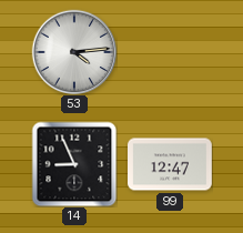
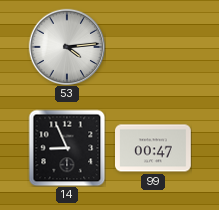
99: 12:47 -> 00:47
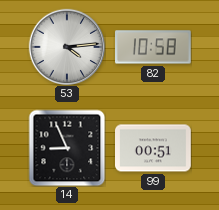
82: none -> 10:58
99: 00:47 -> 00:51
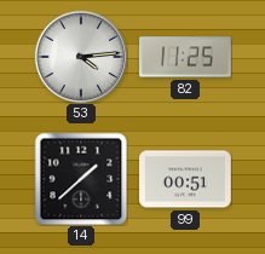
82: 10:58 -> 11:25
14: 8:56 -> 1:38
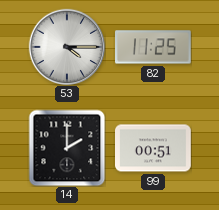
53: 4:14 -> 4:15
14: 1:38 -> 2:00
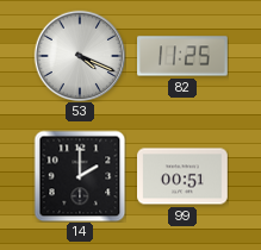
53: 4:15 -> 4:19
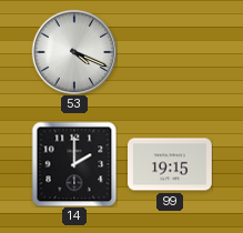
82: 11:25 -> none
99: 00:51 -> 19:15
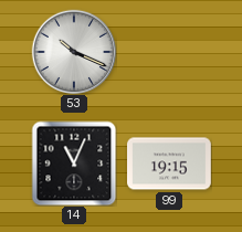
53: 4:19 -> 10:19
14: 2:00 -> 11:04
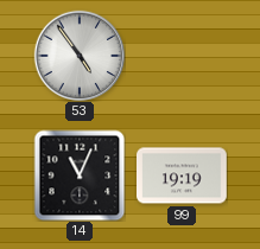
53: 10:19 -> 4:54
99: 19:15 -> 19:19
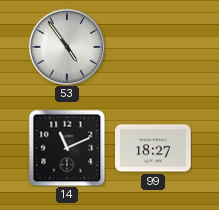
14: 11:04 -> 11:11
99: 19:19 -> 18:27
